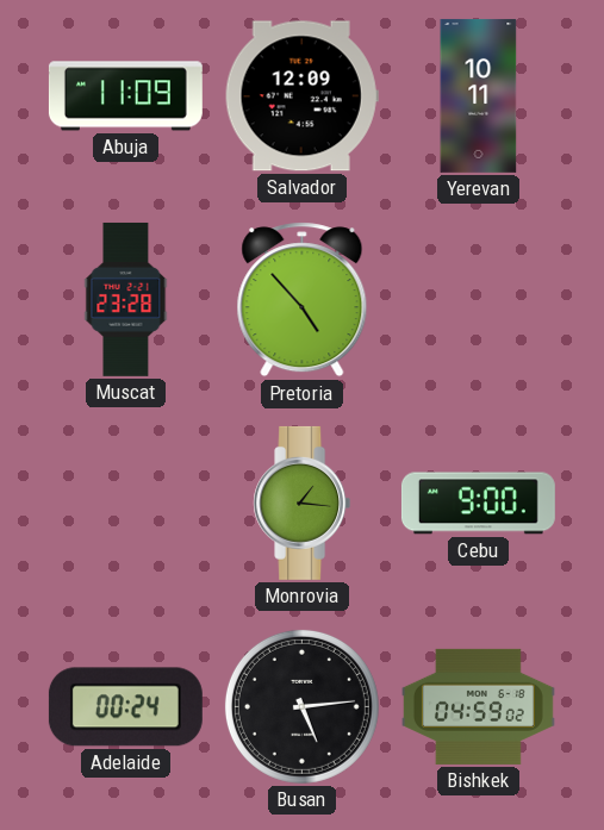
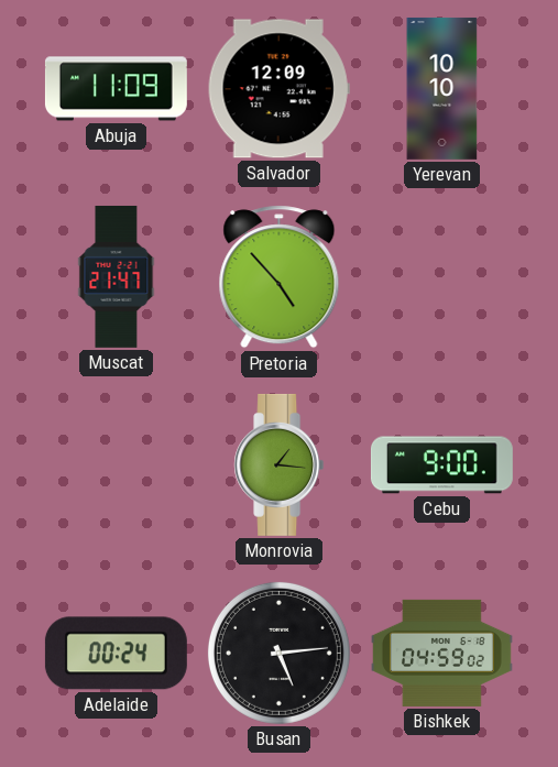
Yerevan: 10:11 -> 10:10
Muscat: 23:28 -> 21:47
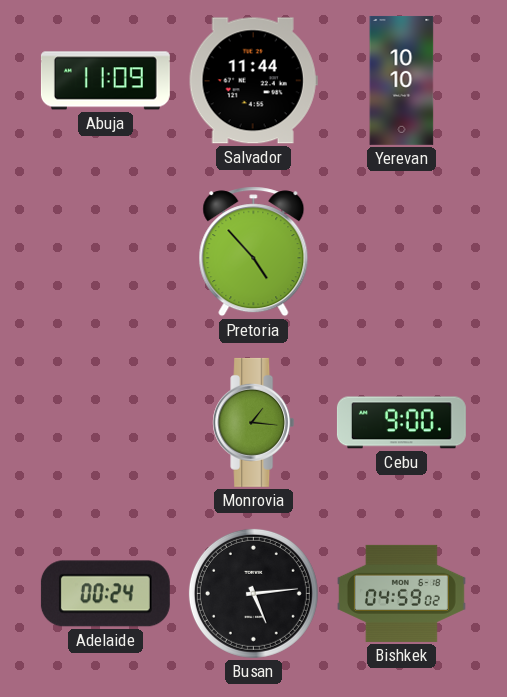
Salvador: 12:09 -> 11:44
Muscat: 21:47 -> none
